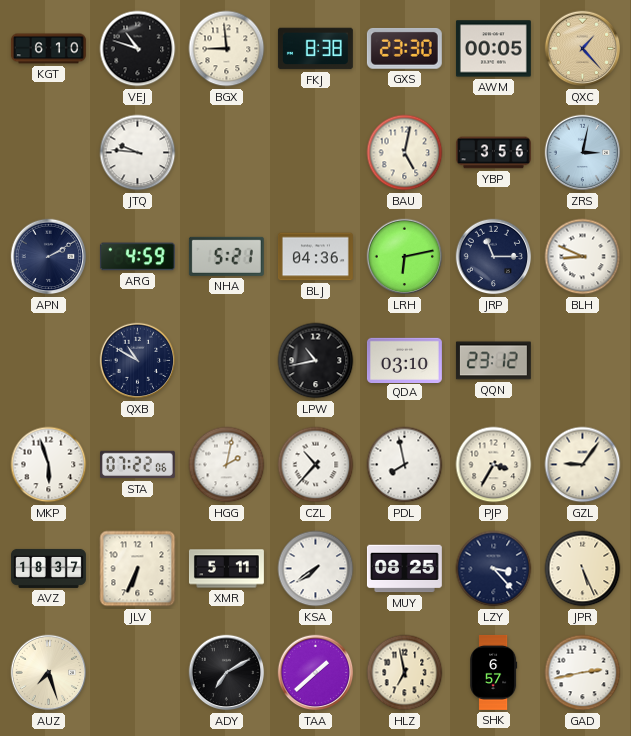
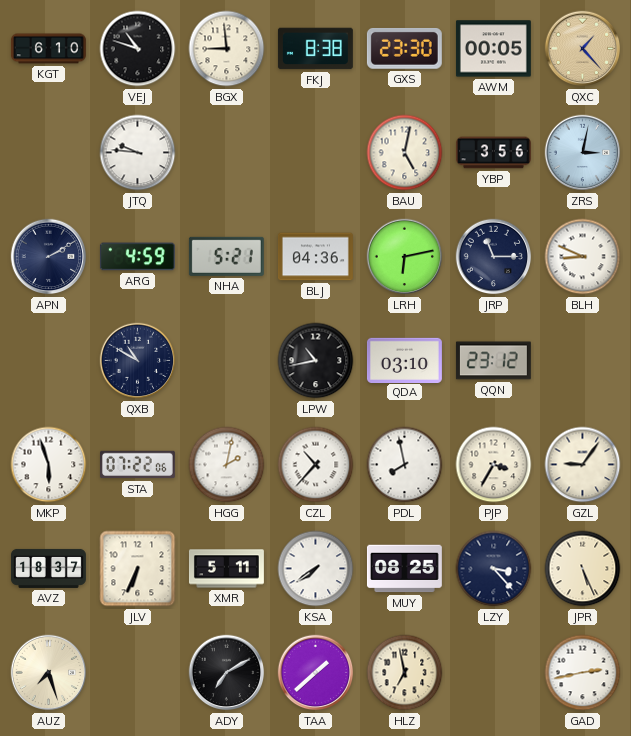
SHK: 6:57 -> none
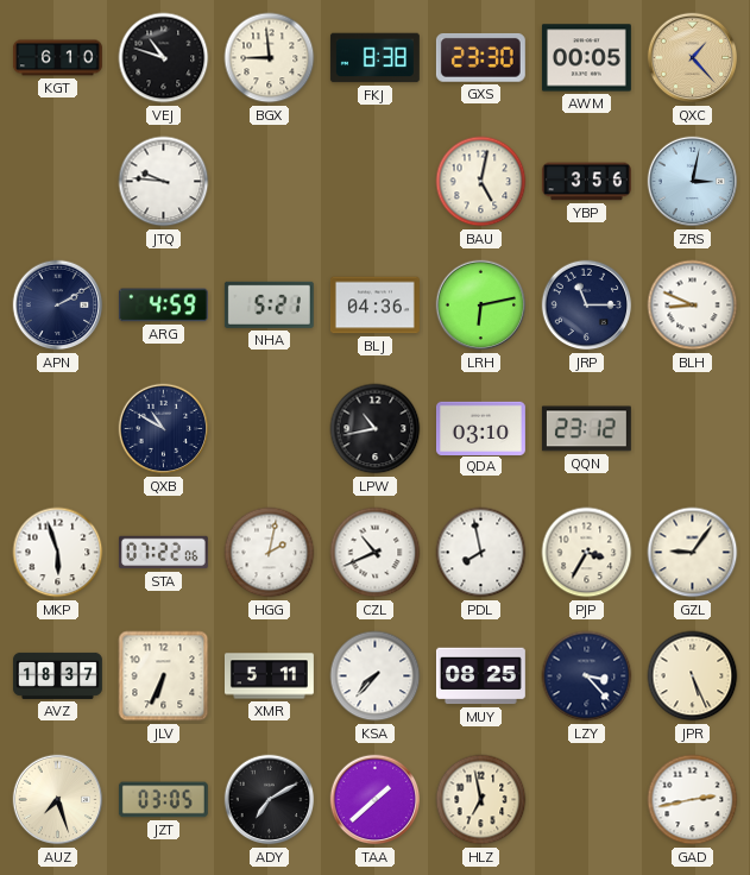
CZL: 10:37 -> 10:41
KSA: 7:39 -> 7:37
JZT: none -> 03:05
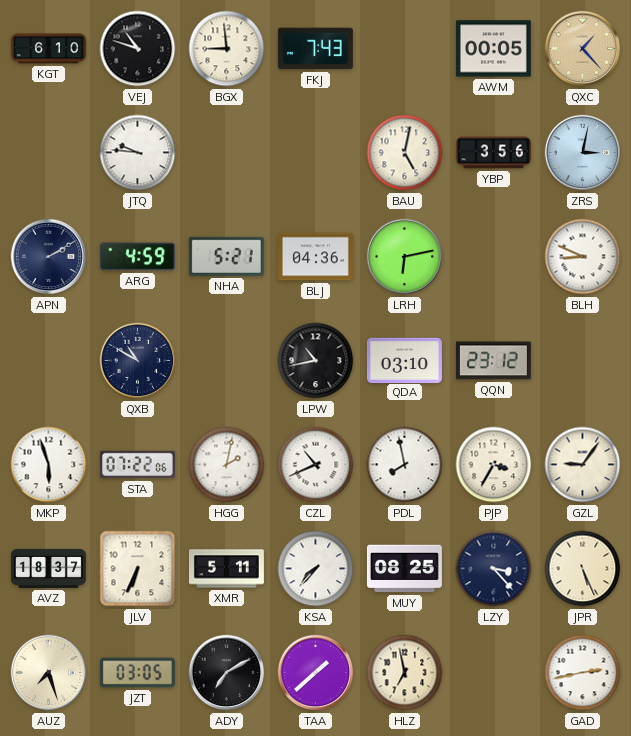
FKJ: 8:38 -> 7:43
GXS: 23:30 -> none
JRP: 11:15 -> none
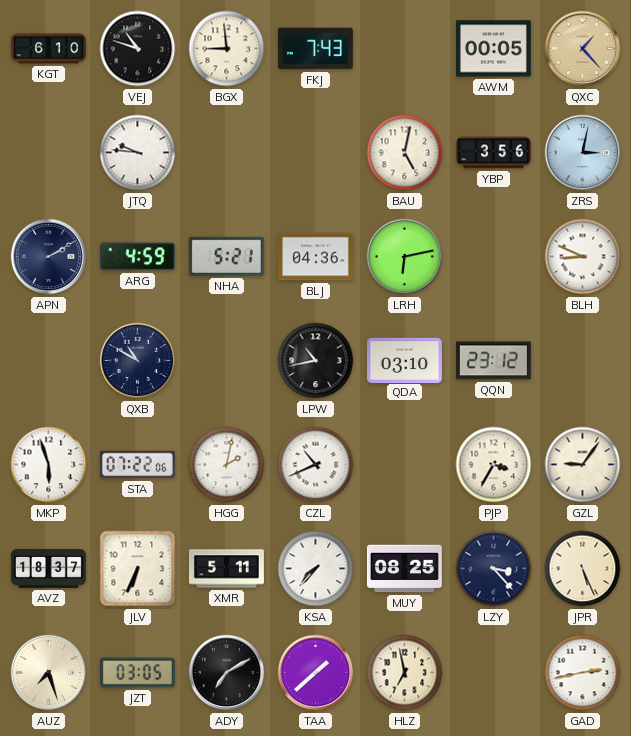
PDL: 7:58 -> none
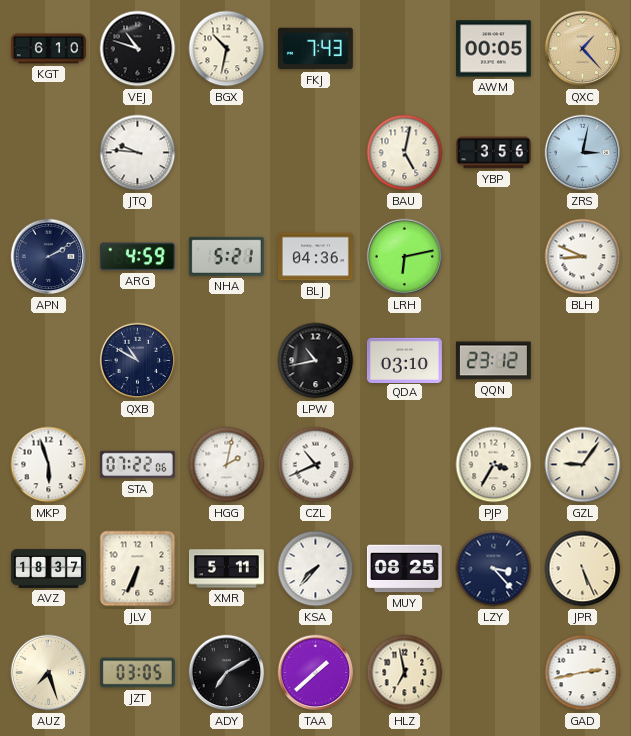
BGX: 8:59 -> 10:32
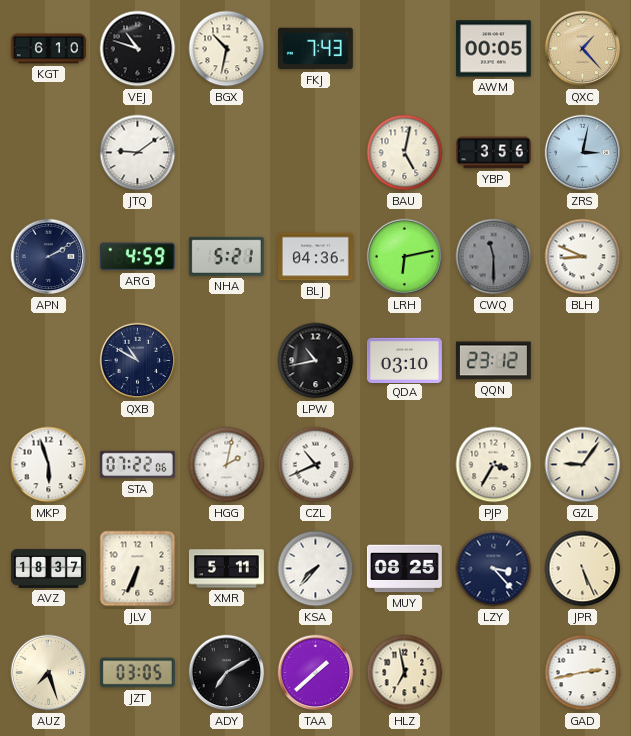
JTQ: 9:46 -> 9:09
CWQ: none -> 11:30
